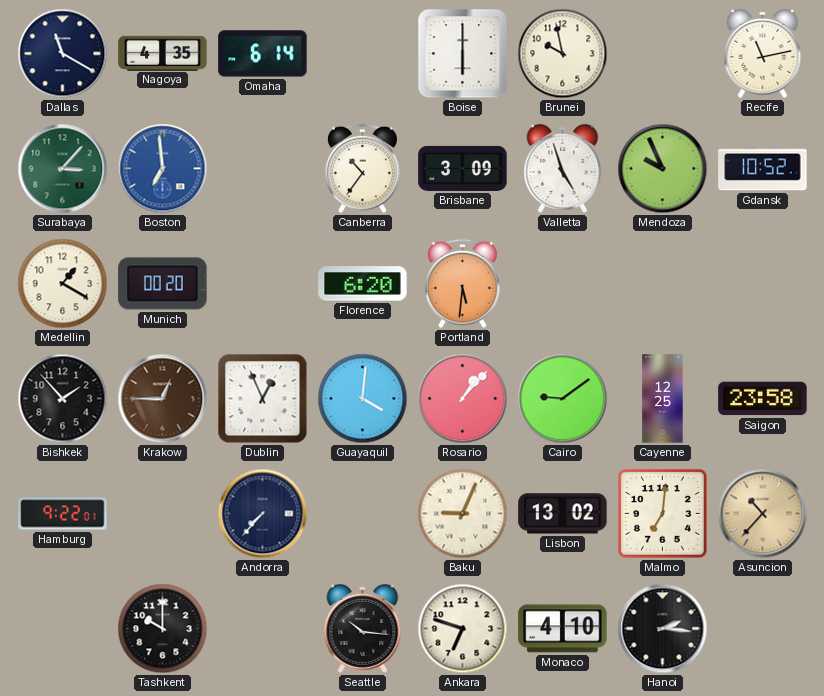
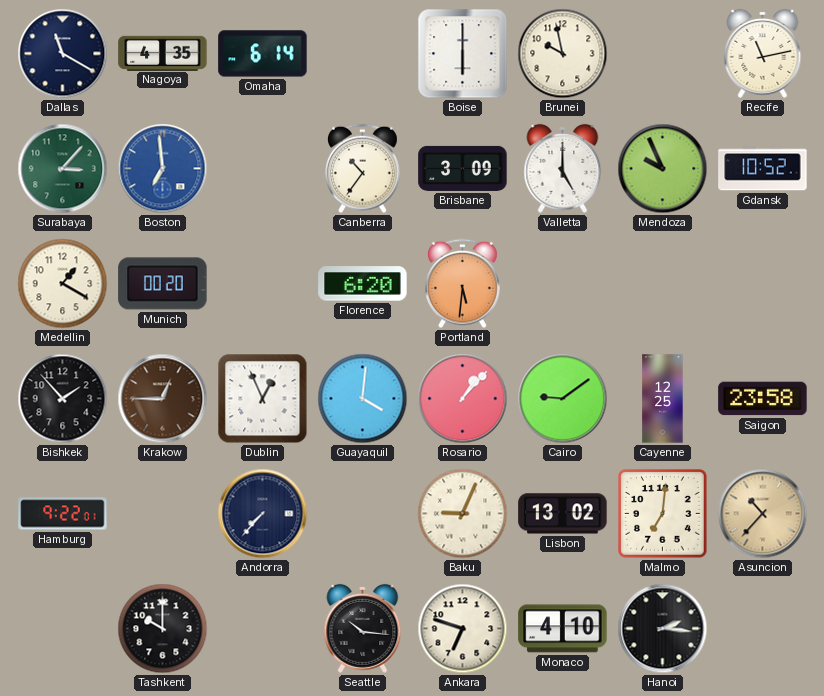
Valletta: 4:57 -> 5:00
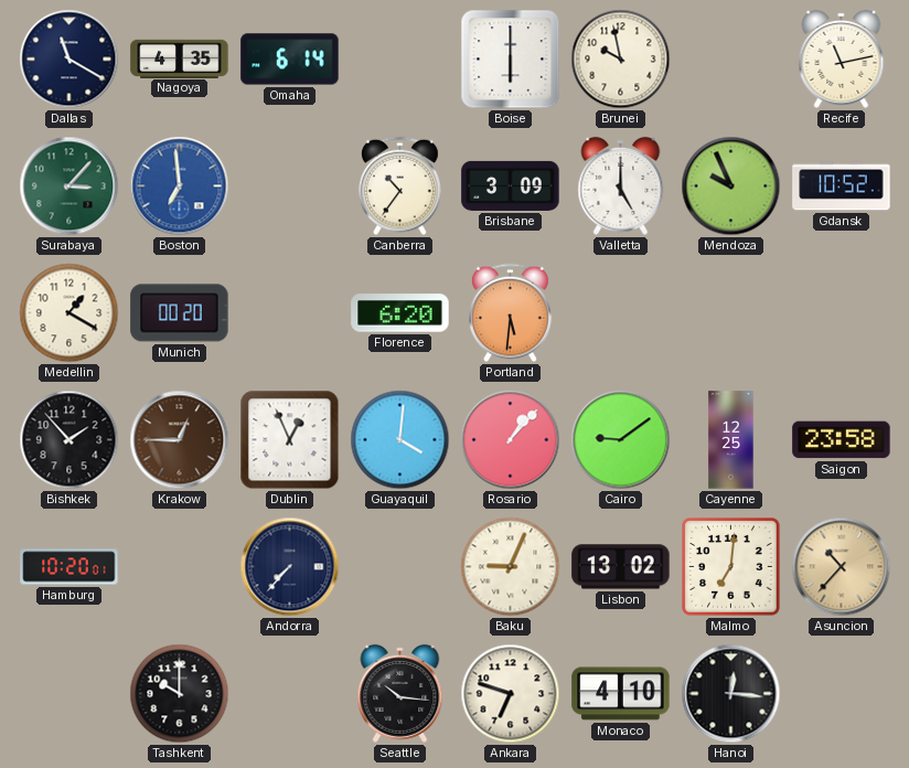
Hamburg: 9:22 -> 10:20
Hanoi: 2:16 -> 12:16
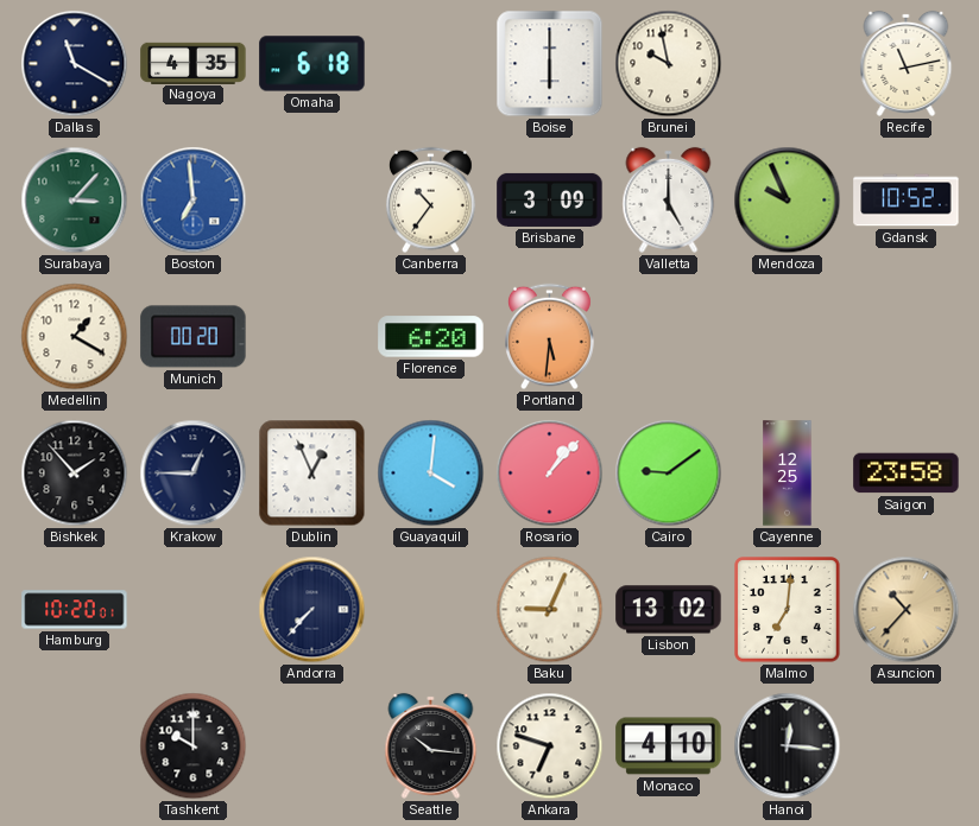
Omaha: 6:14 -> 6:18
Krakow dial: brown -> navy
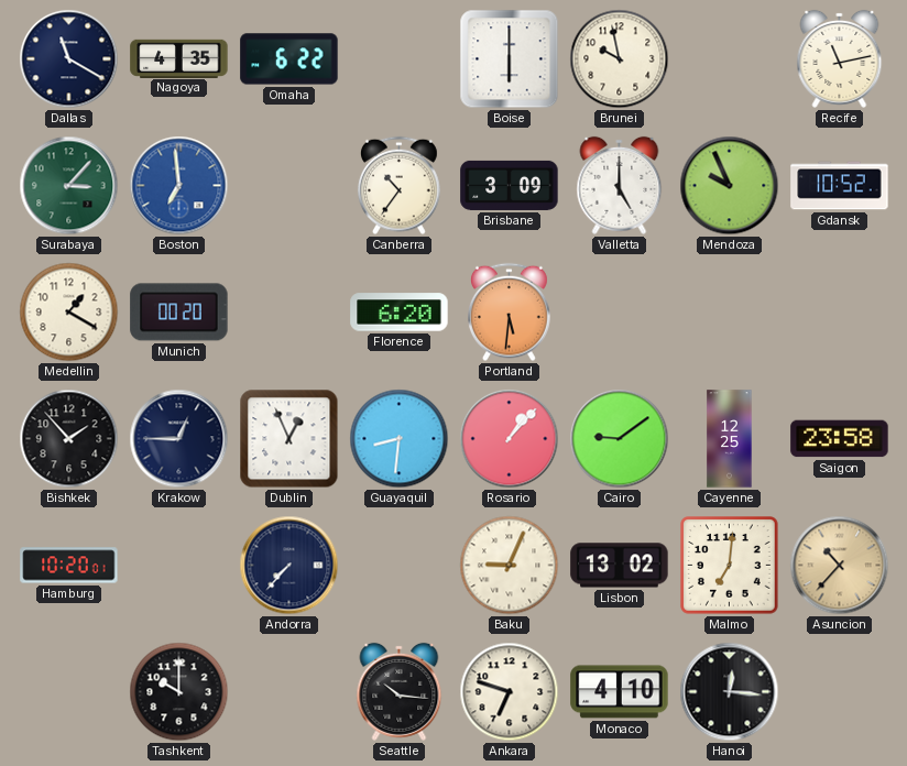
Omaha: 6:18 -> 6:22
Guayaquil: 4:01 -> 8:31
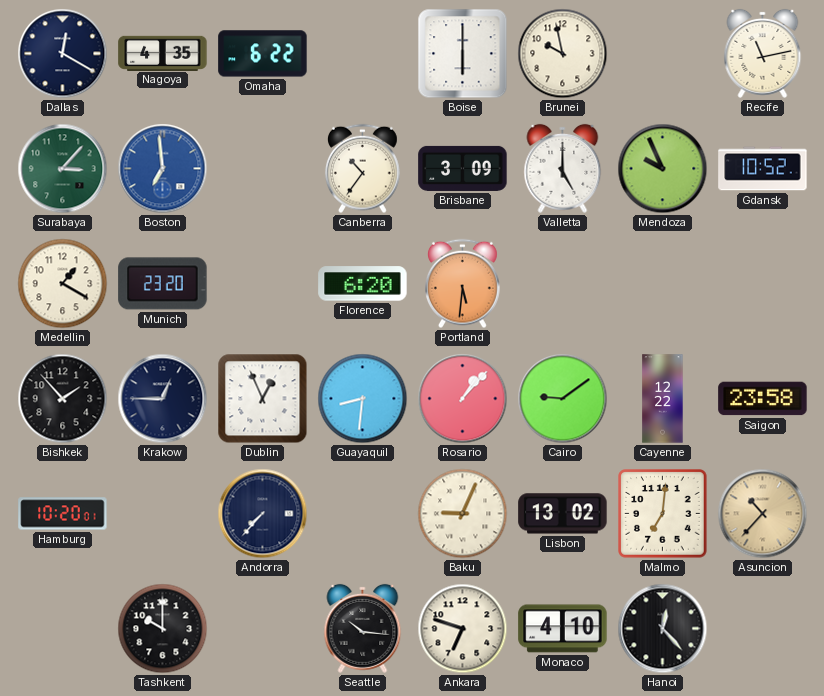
Dallas: 11:20 -> 12:20
Munich: 00:20 -> 23:20
Cayenne: 12:25 -> 12:22
Hanoi: 12:16 -> 12:23
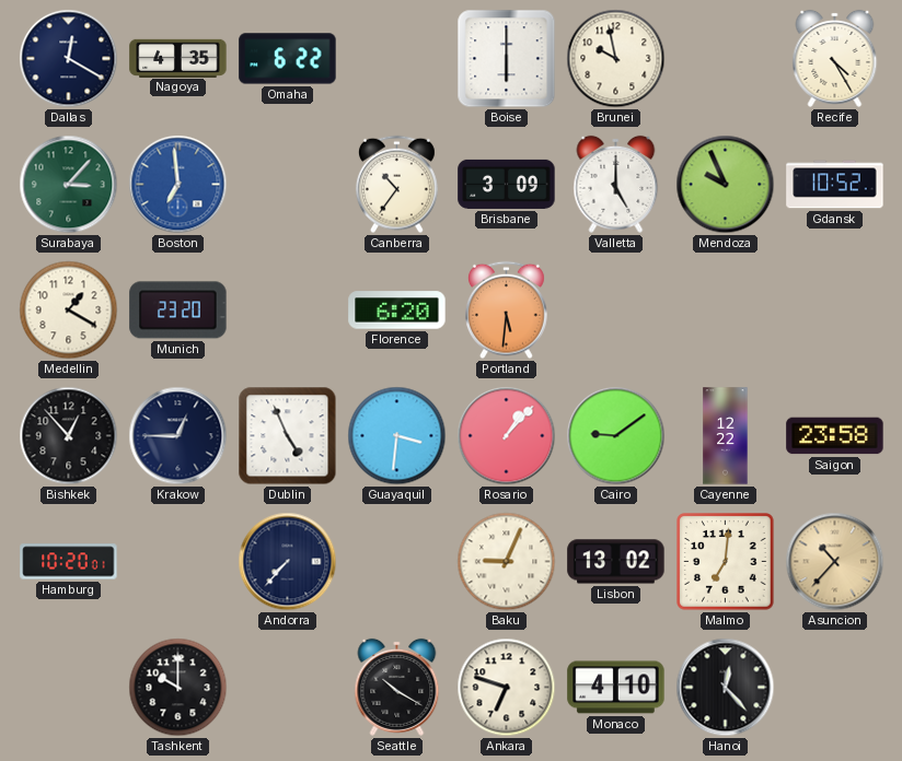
Recife: 11:13 -> 4:25
Bishkek: 1:53 -> 12:53
Dublin: 12:56 -> 4:56
Guayaquil: 8:31 -> 3:31
Seattle: 10:16 -> 10:20
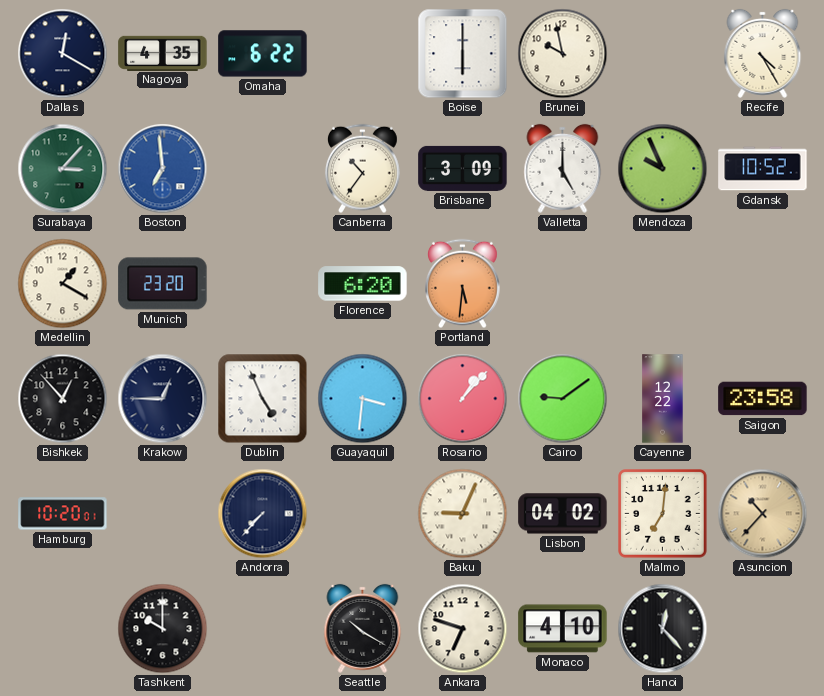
Lisbon: 13:02 -> 04:02
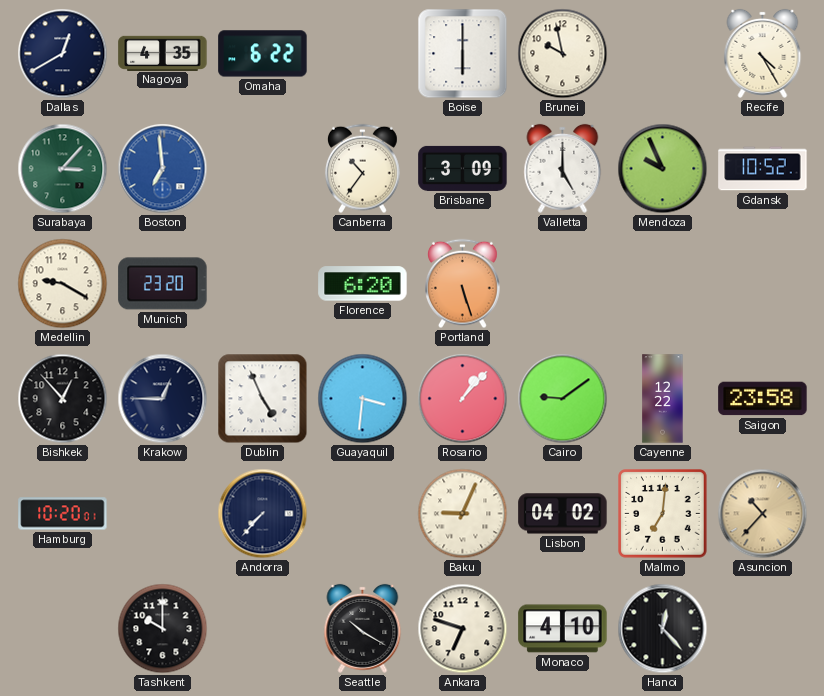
Dallas: 12:20 -> 12:40
Medellin: 1:20 -> 9:20
Portland: 5:31 -> 5:27
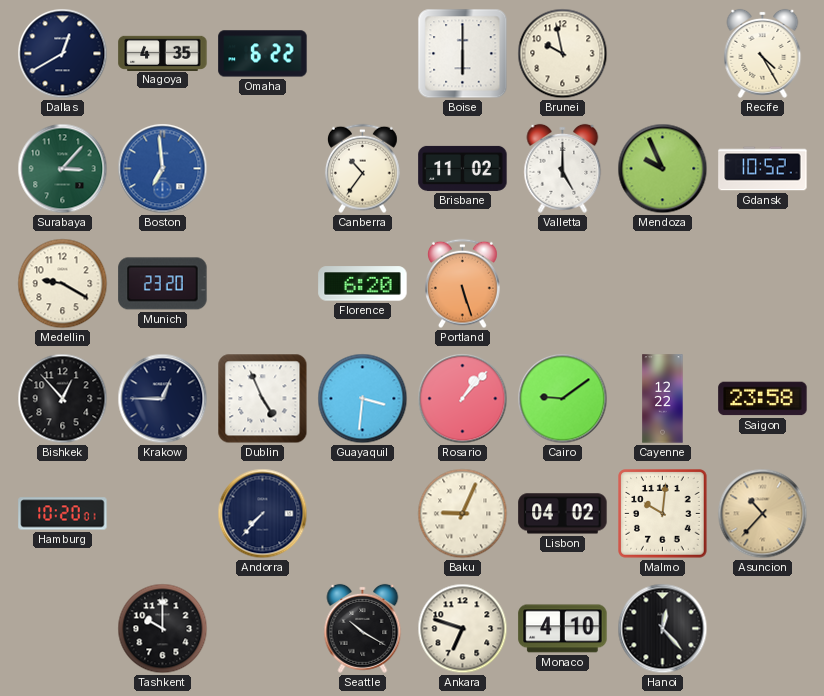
Brisbane: 3:09 -> 11:02
Malmo: 7:01 -> 10:01
